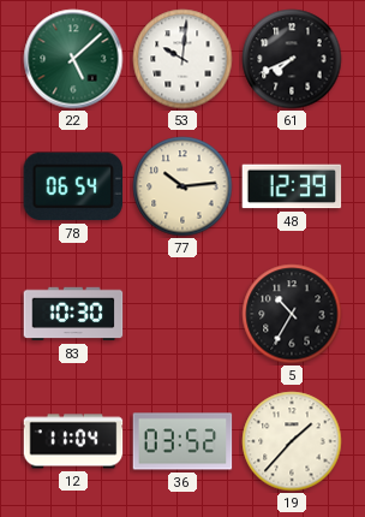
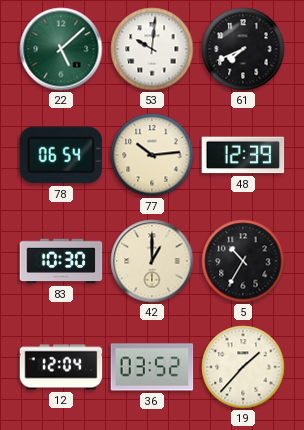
42: none -> 1:00
12: 11:04 -> 12:04
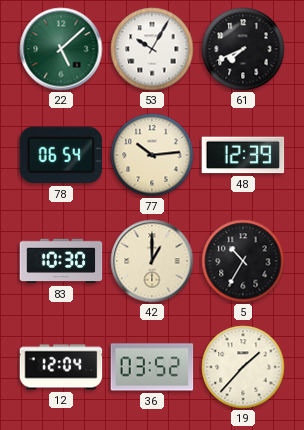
53: 10:01 -> 10:05
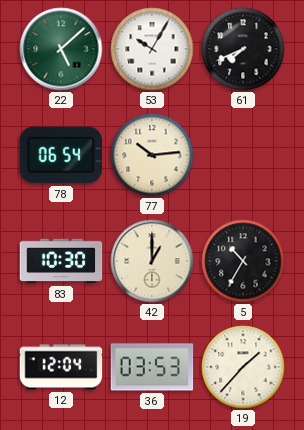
48: 12:39 -> none
36: 03:52 -> 03:53
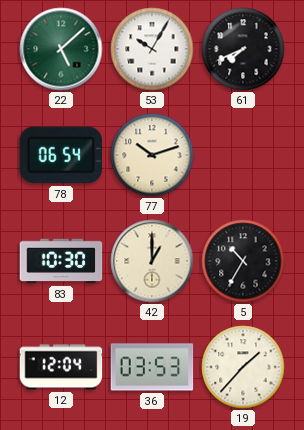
77: 10:14 -> 10:12
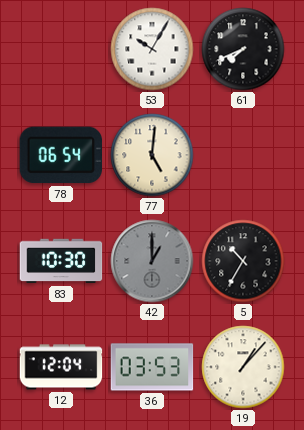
22: 5:08 -> none
77: 10:12 -> 5:01
42 dial: cream -> grey
19: 1:37 -> 1:07
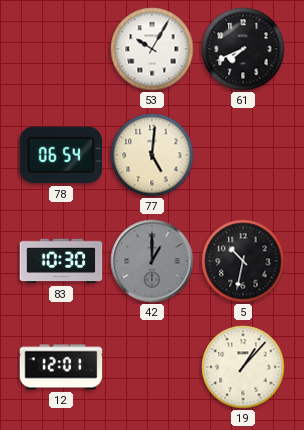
5: 10:35 -> 10:32
12: 12:04 -> 12:01
36: 03:53 -> none
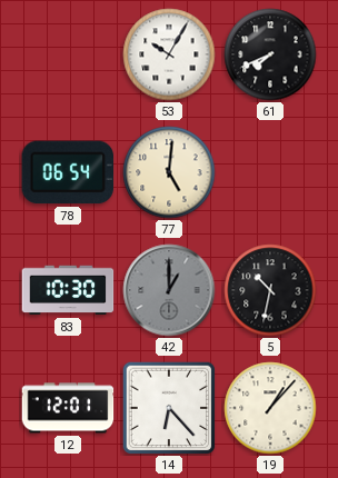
14: none -> 6:23
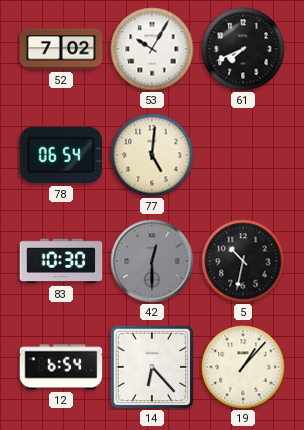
52: none -> 7:02
42: 1:00 -> 12:30
12: 12:01 -> 6:54
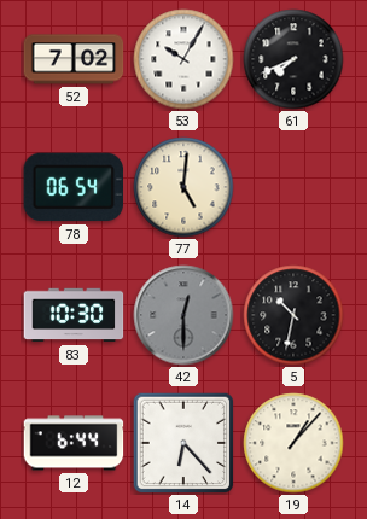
12: 6:54 -> 6:44
